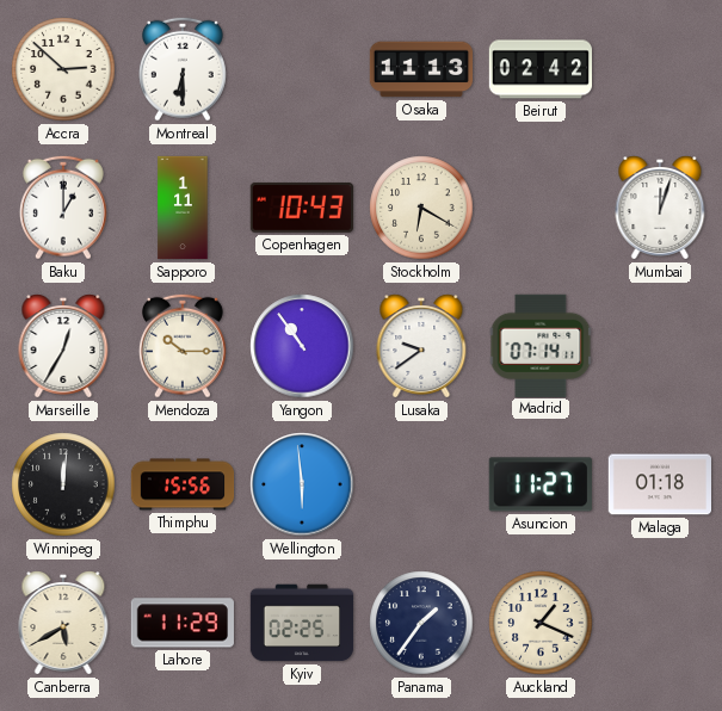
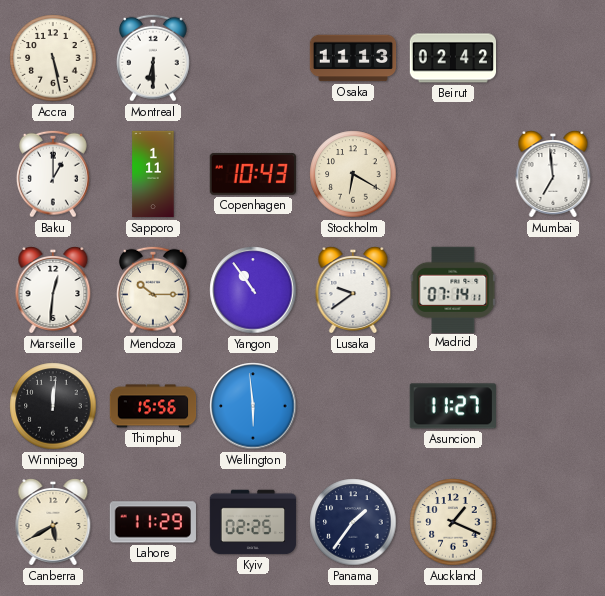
Accra: 2:52 -> 5:28
Mumbai: 12:03 -> 6:59
Marseille: 12:35 -> 12:31
Malaga: 01:18 -> none
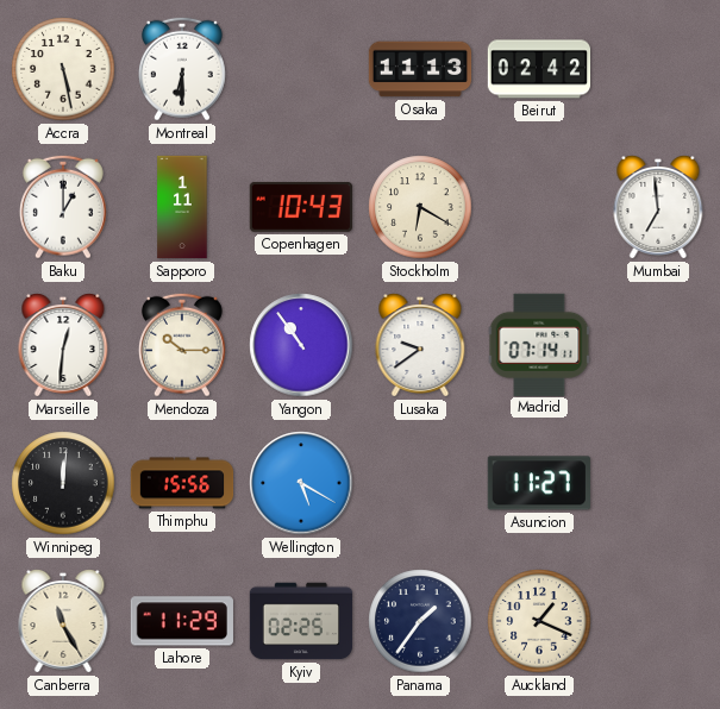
Wellington: 5:59 -> 5:20
Canberra: 5:40 -> 11:25
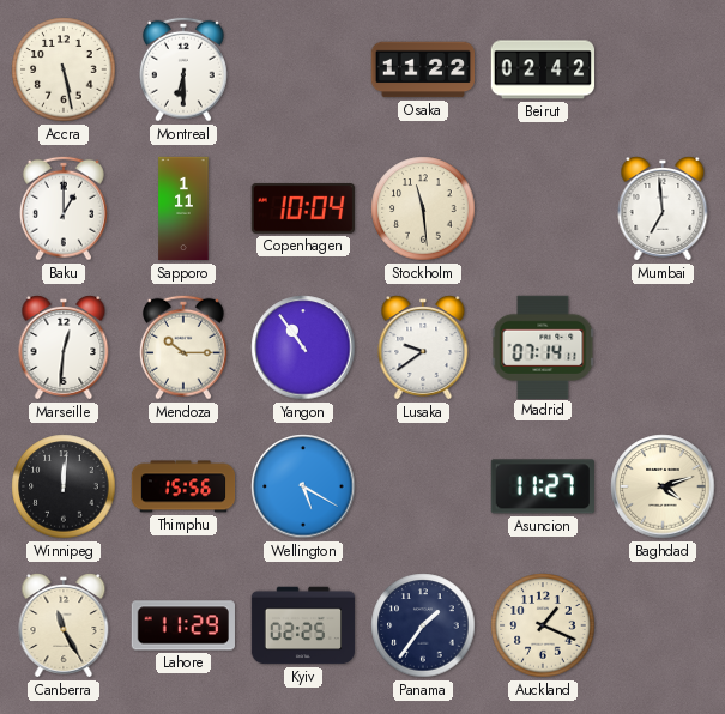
Osaka: 11:13 -> 11:22
Copenhagen: 10:43 -> 10:04
Stockholm: 6:20 -> 11:29
Baghdad: none -> 4:12
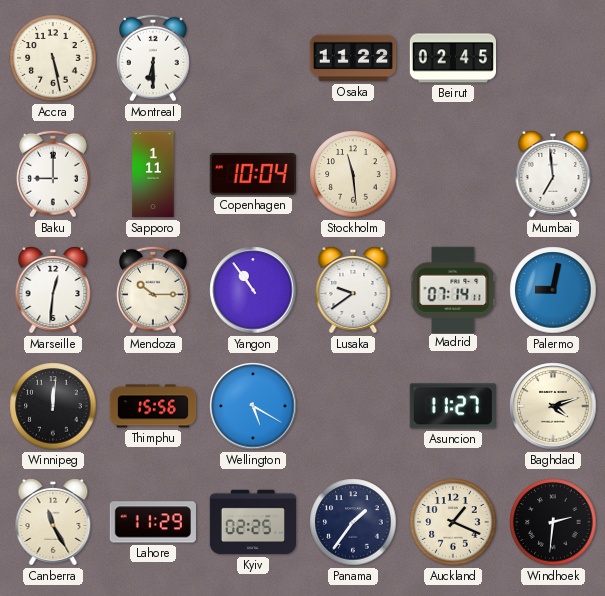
Beirut: 02:42 -> 02:45
Baku: 1:00 -> 9:00
Palermo: none -> 9:02
Windhoek: none -> 2:31
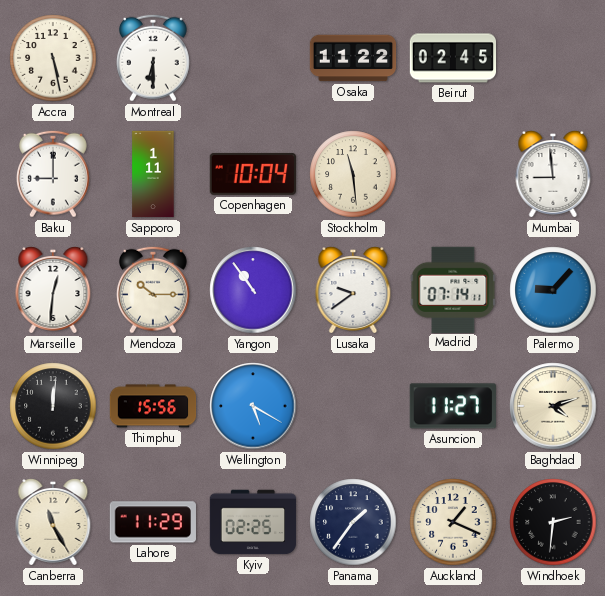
Mumbai: 6:59 -> 8:59
Palermo: 9:02 -> 9:07
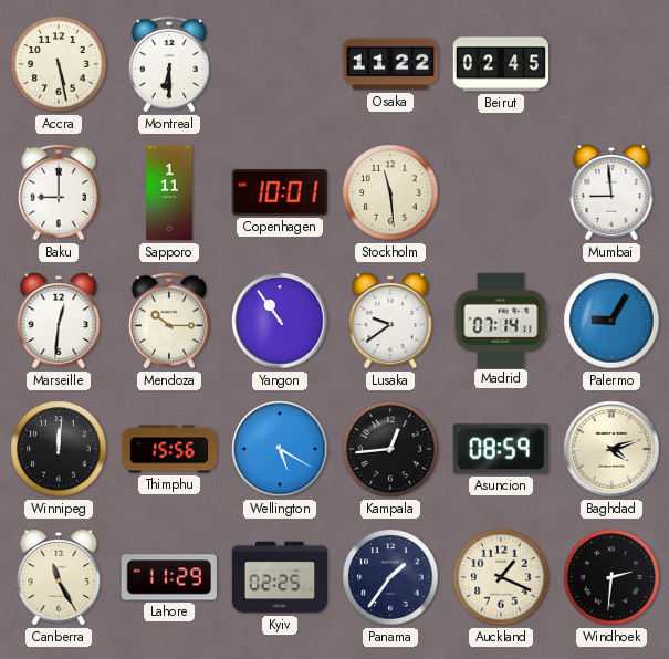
Copenhagen: 10:04 -> 10:01
Palermo: 9:07 -> 9:05
Kampala: none -> 12:44
Asuncion: 11:27 -> 08:59
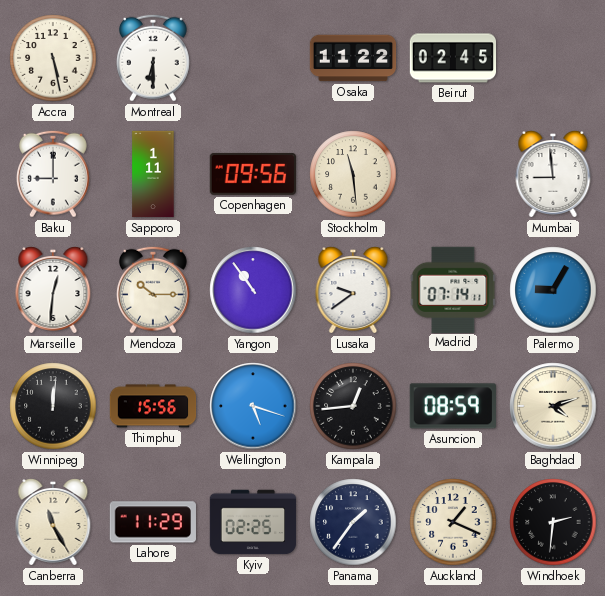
Copenhagen: 10:01 -> 09:56
Wellington: 5:20 -> 5:18
